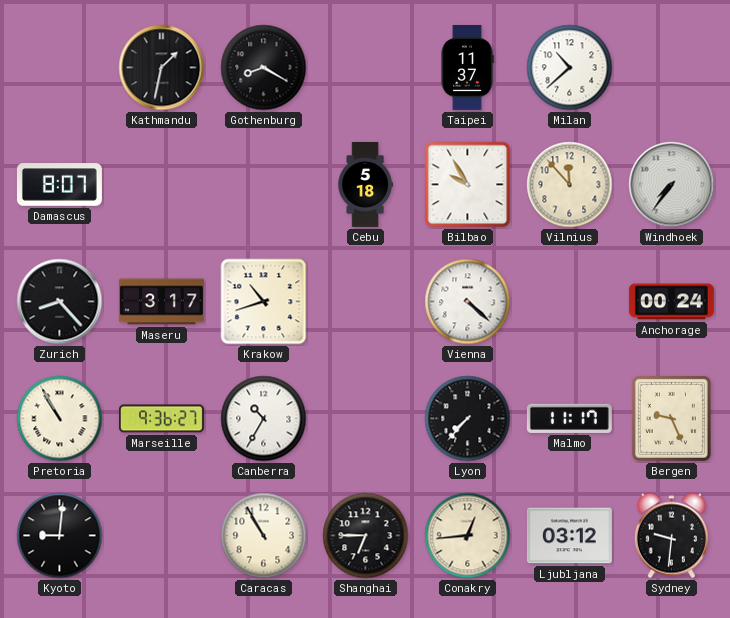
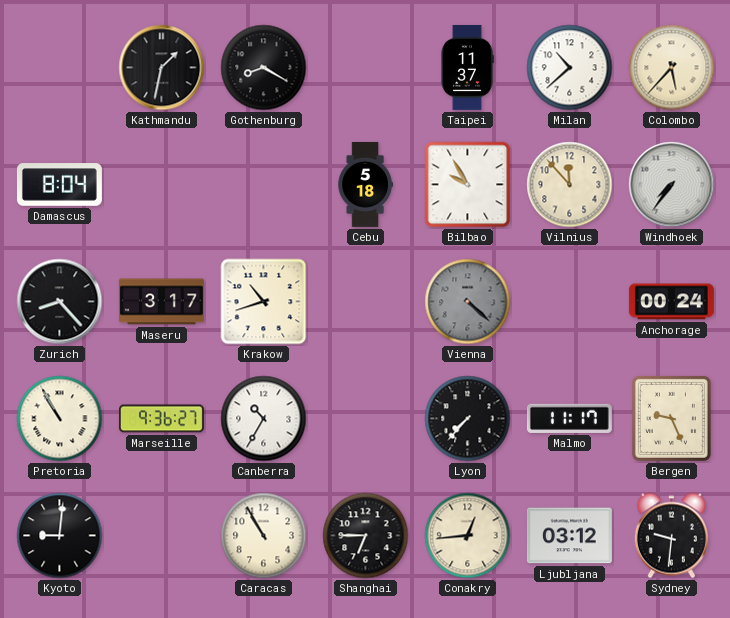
Colombo: none -> 5:37
Damascus: 8:07 -> 8:04
Vienna dial: white -> grey
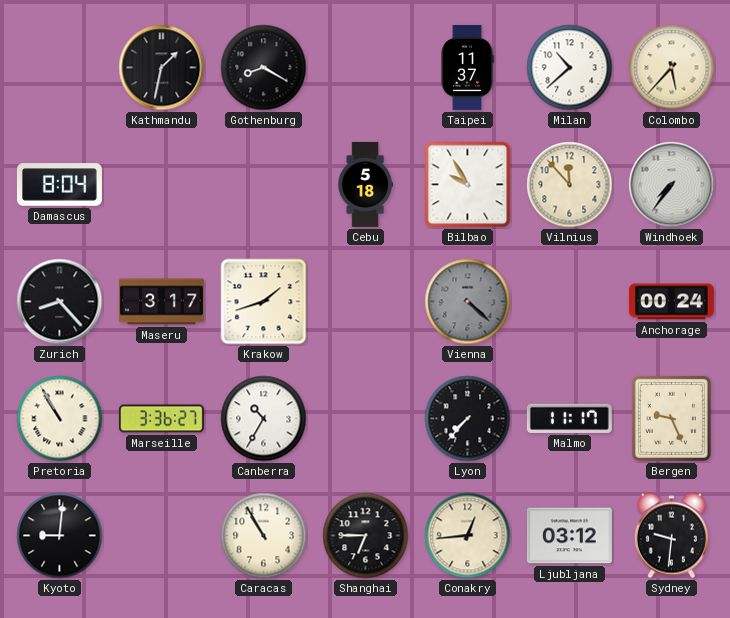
Krakow: 10:42 -> 1:42
Marseille: 9:36 -> 3:36
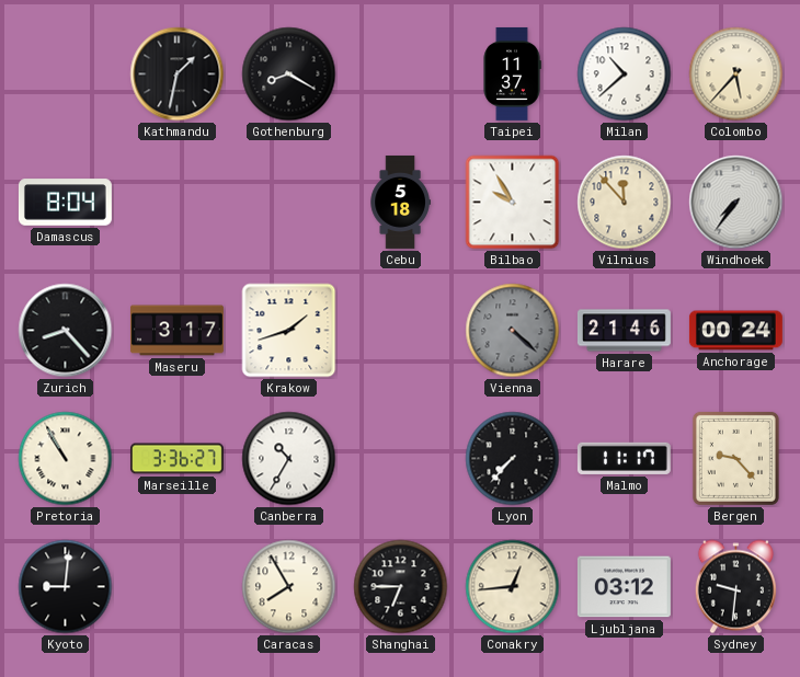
Harare: none -> 21:46
Bergen: 9:26 -> 9:23
Caracas: 10:55 -> 7:55
